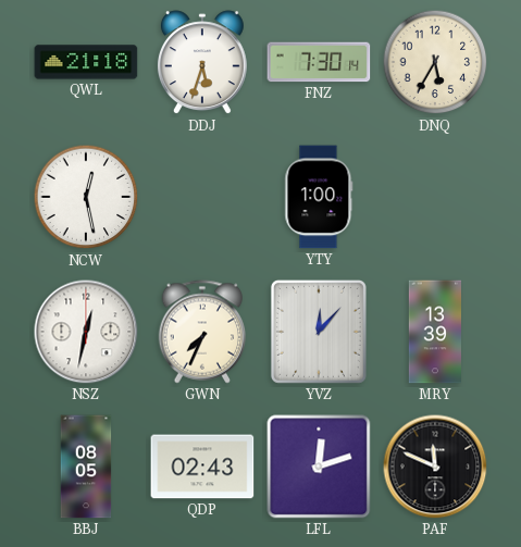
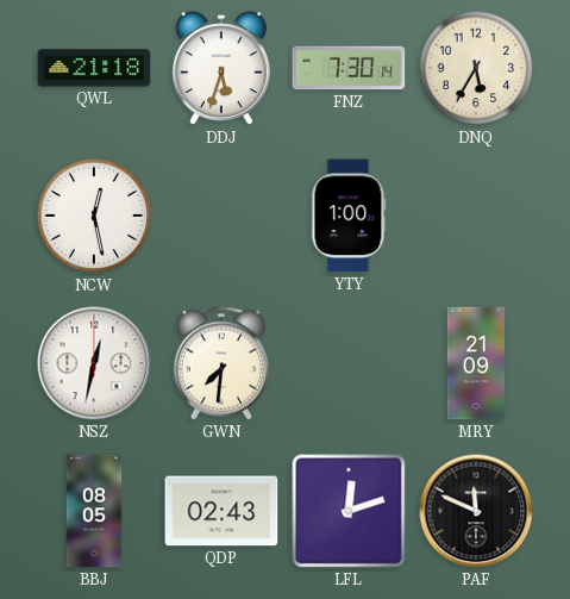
GWN: 7:34 -> 7:31
YVZ: 12:07 -> none
MRY: 13:39 -> 21:09
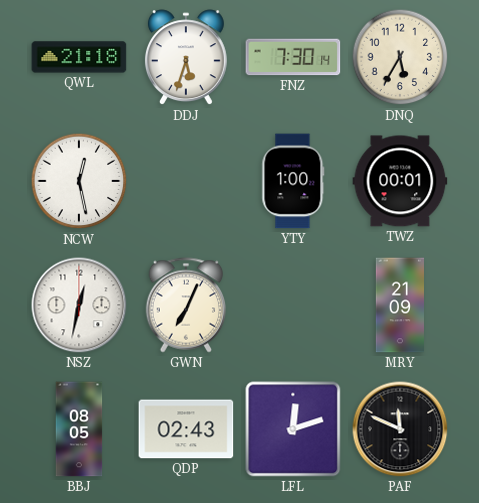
TWZ: none -> 00:01
GWN: 7:31 -> 7:04
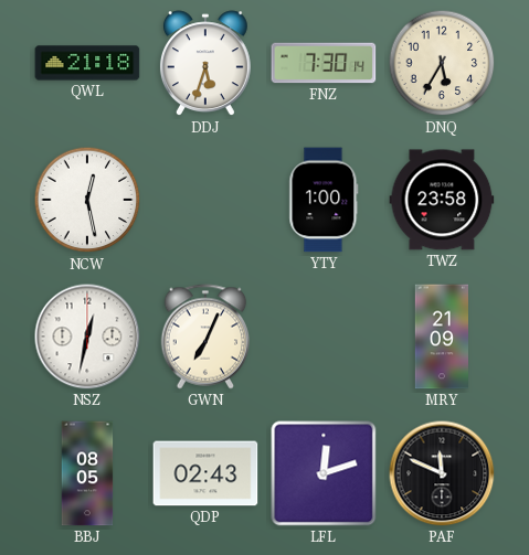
TWZ: 00:01 -> 23:58
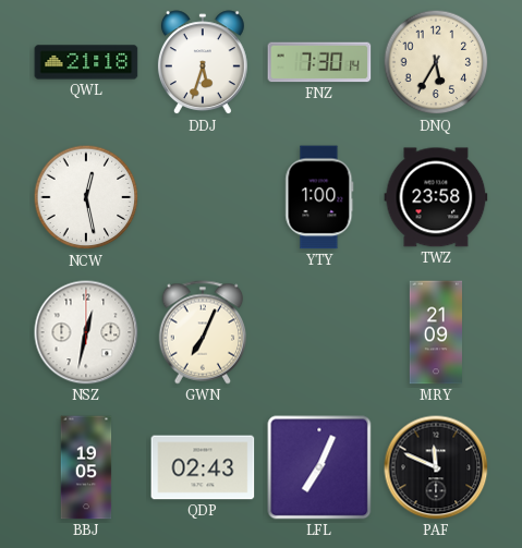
BBJ: 08:05 -> 19:05
LFL: 12:12 -> 7:04
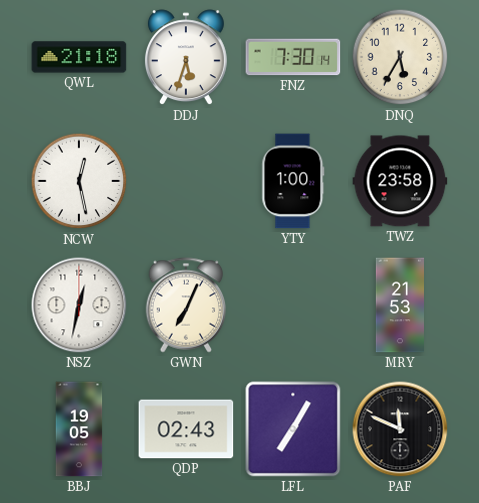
MRY: 21:09 -> 21:53
LFL: 7:04 -> 7:05
